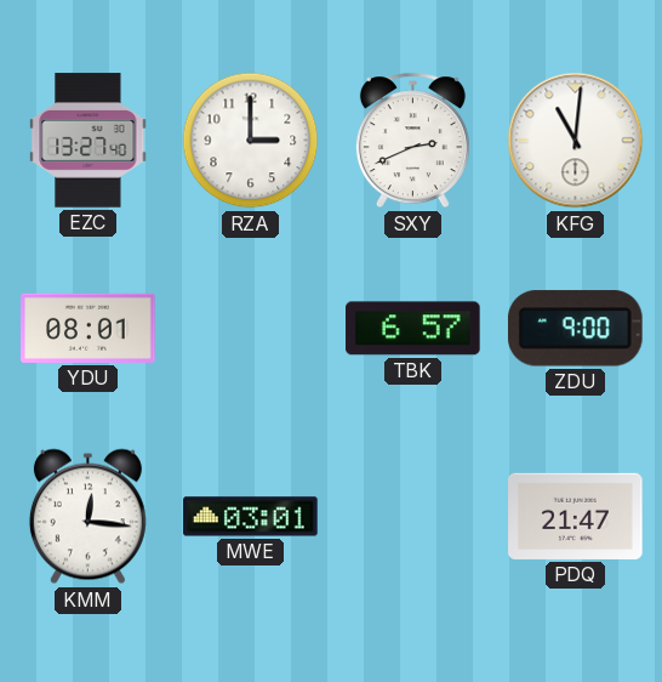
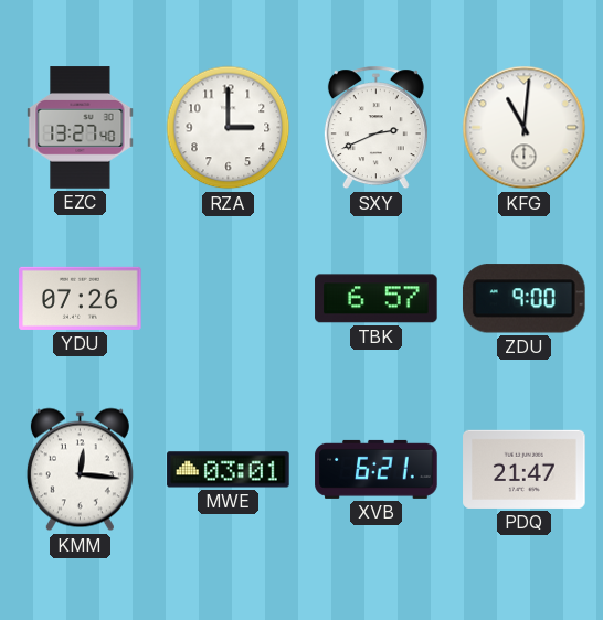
YDU: 08:01 -> 07:26
XVB: none -> 6:21
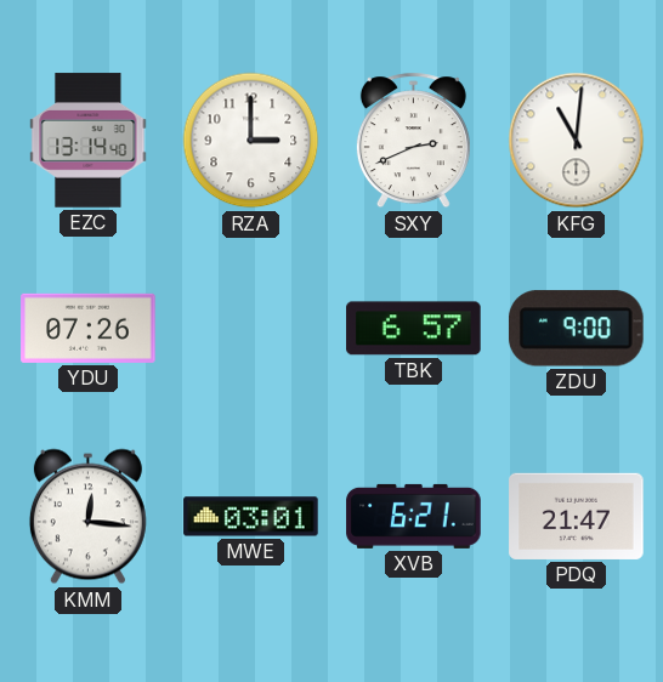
EZC: 13:27 -> 13:14
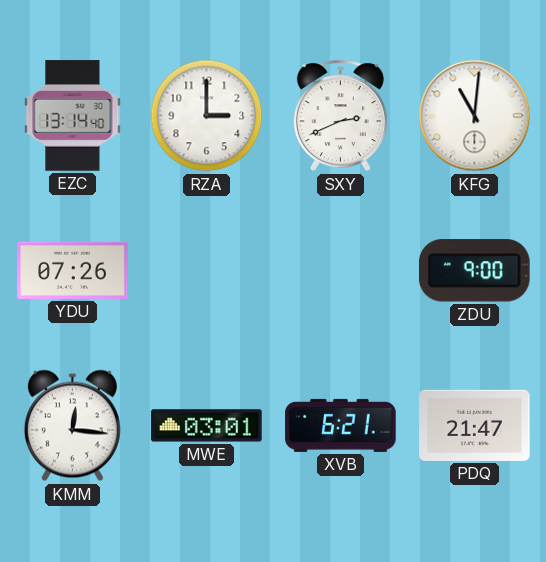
TBK: 6:57 -> none
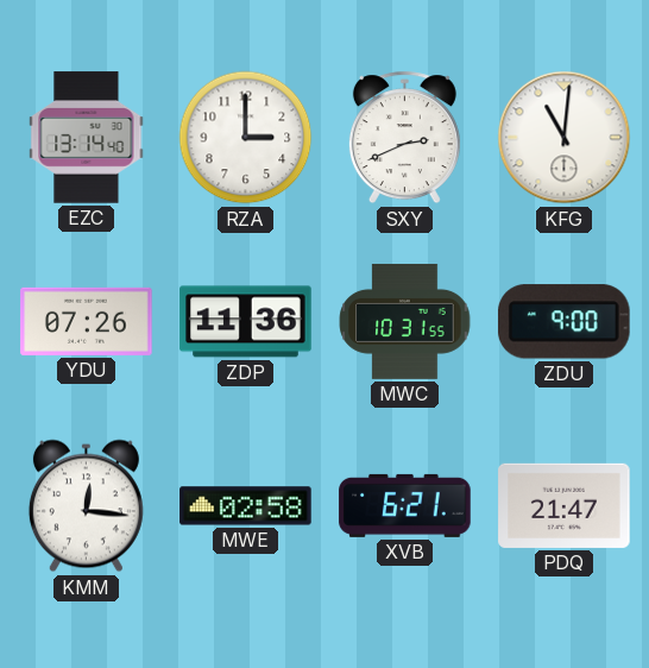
ZDP: none -> 11:36
MWC: none -> 10:31
MWE: 03:01 -> 02:58
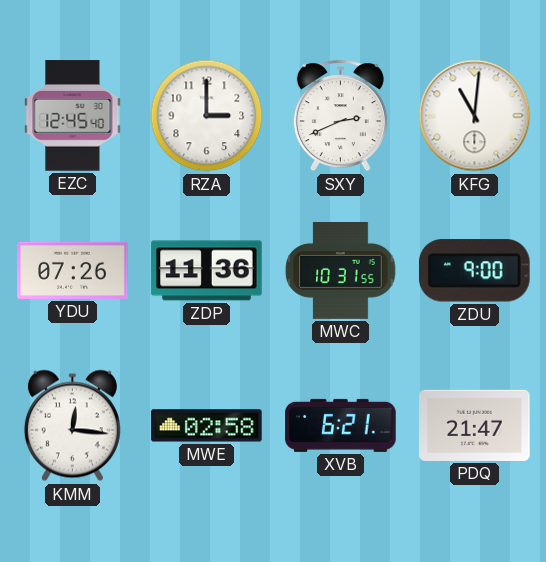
EZC: 13:14 -> 12:45
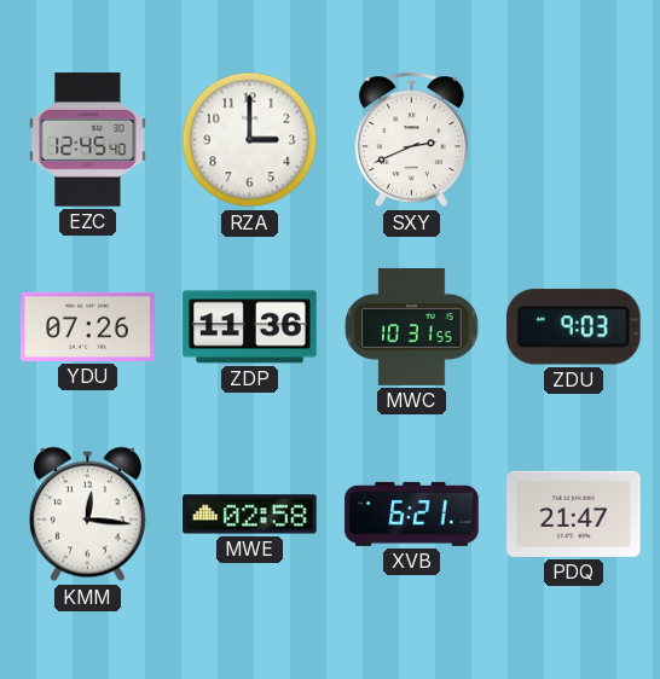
KFG: 11:01 -> none
ZDU: 9:00 -> 9:03
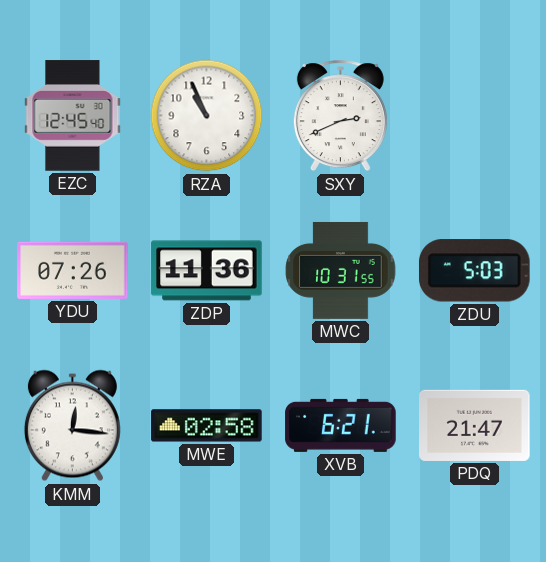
RZA: 3:00 -> 10:56
ZDU: 9:03 -> 5:03
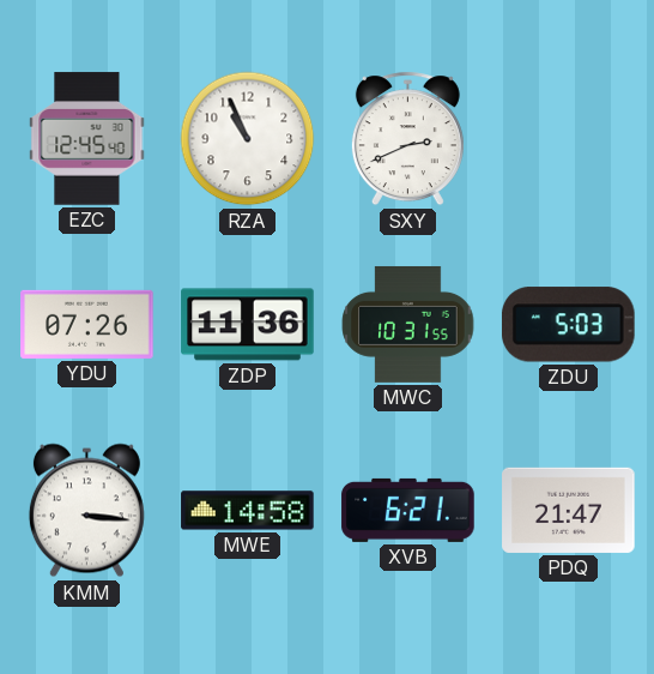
KMM: 12:16 -> 3:16
MWE: 02:58 -> 14:58
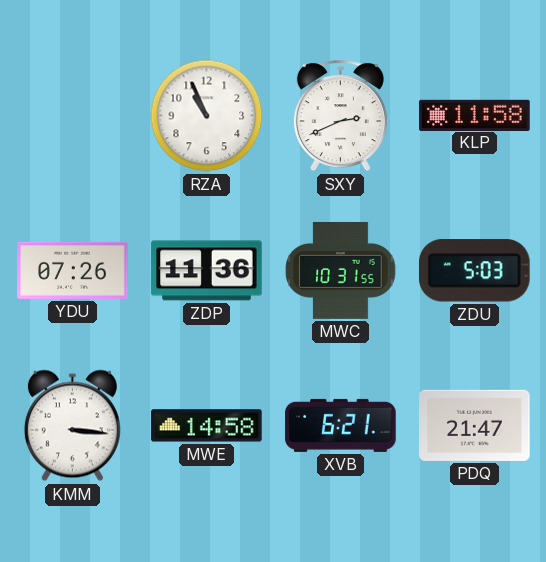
EZC: 12:45 -> none
KLP: none -> 11:58
